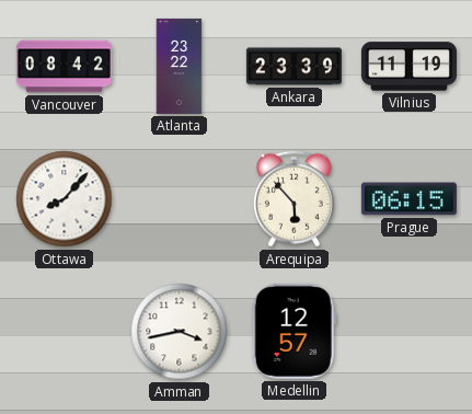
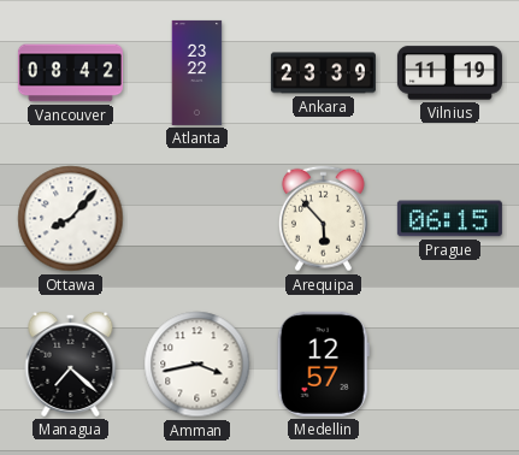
Managua: none -> 7:22
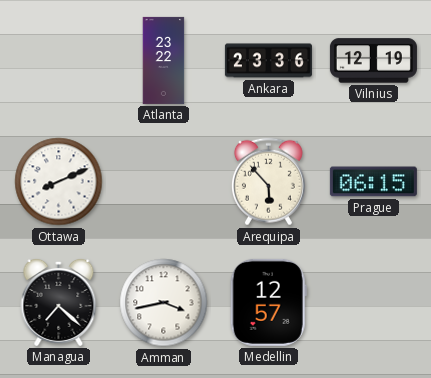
Vancouver: 08:42 -> none
Ankara: 23:39 -> 23:36
Vilnius: 11:19 -> 12:19
Ottawa: 8:07 -> 8:11
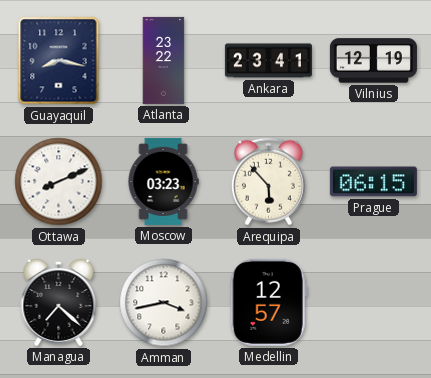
Guayaquil: none -> 8:17
Ankara: 23:36 -> 23:41
Moscow: none -> 03:23
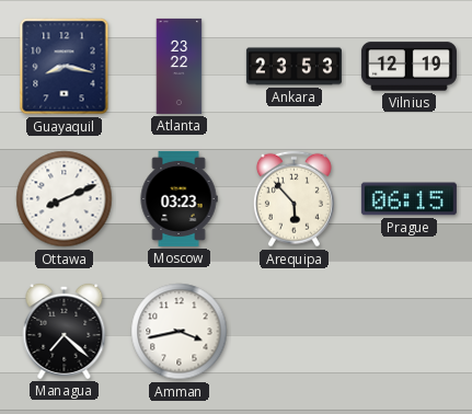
Ankara: 23:41 -> 23:53
Medellin: 12:57 -> none
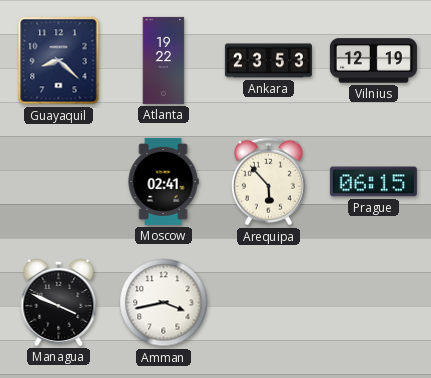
Guayaquil: 8:17 -> 8:22
Atlanta: 23:22 -> 19:22
Ottawa: 8:11 -> none
Moscow: 03:23 -> 02:41
Managua: 7:22 -> 3:49
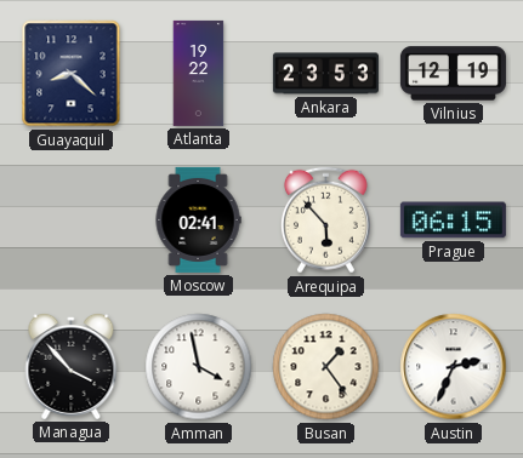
Managua: 3:49 -> 3:53
Amman: 3:43 -> 3:58
Busan: none -> 1:24
Austin: none -> 2:34
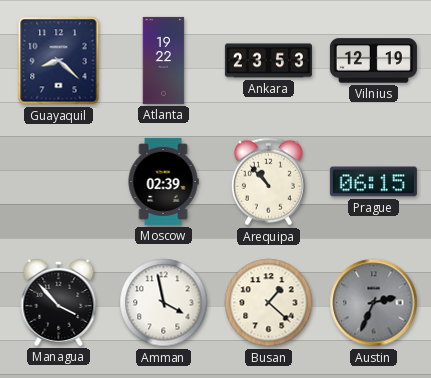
Moscow: 02:41 -> 02:39
Arequipa: 5:53 -> 10:53
Busan: 1:24 -> 1:22
Austin dial: white -> grey
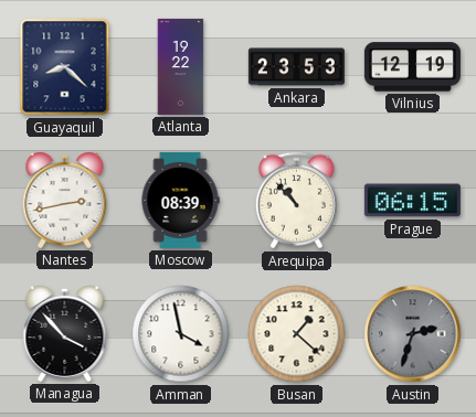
Nantes: none -> 2:43
Moscow: 02:39 -> 08:39
Austin: 2:34 -> 2:33
